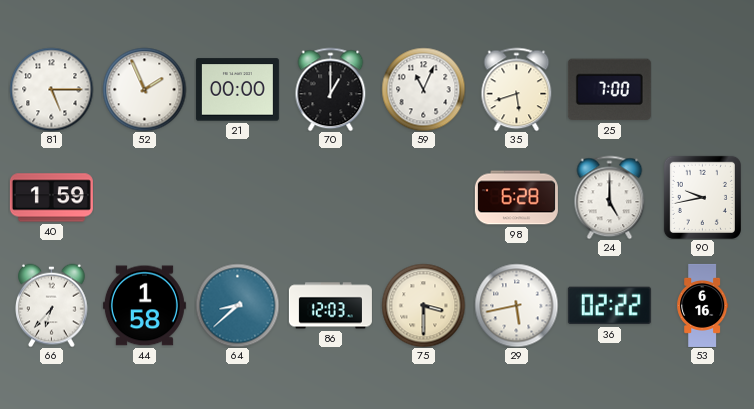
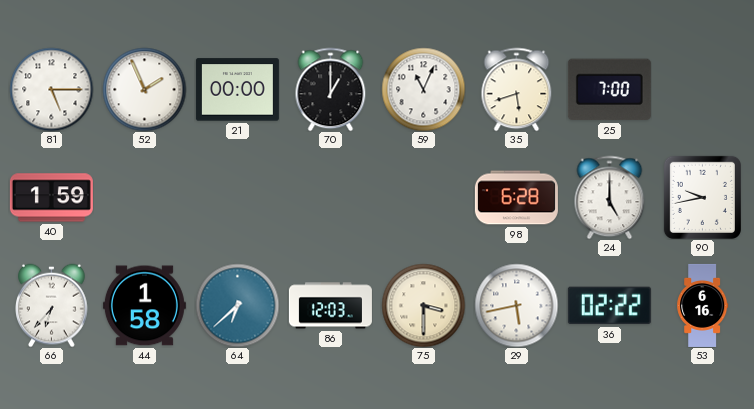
64: 8:38 -> 6:38
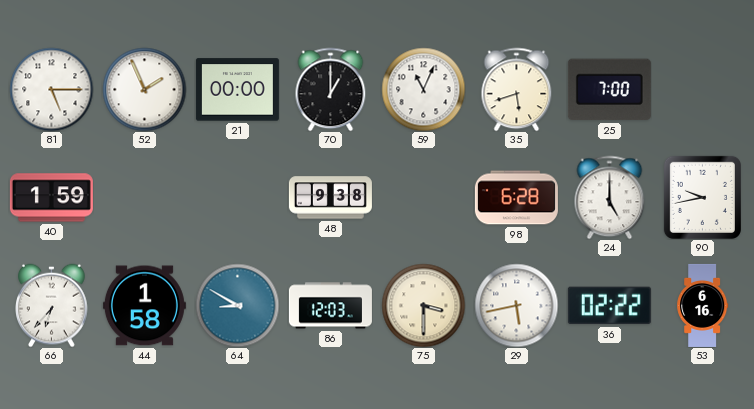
48: none -> 9:38
64: 6:38 -> 8:50
